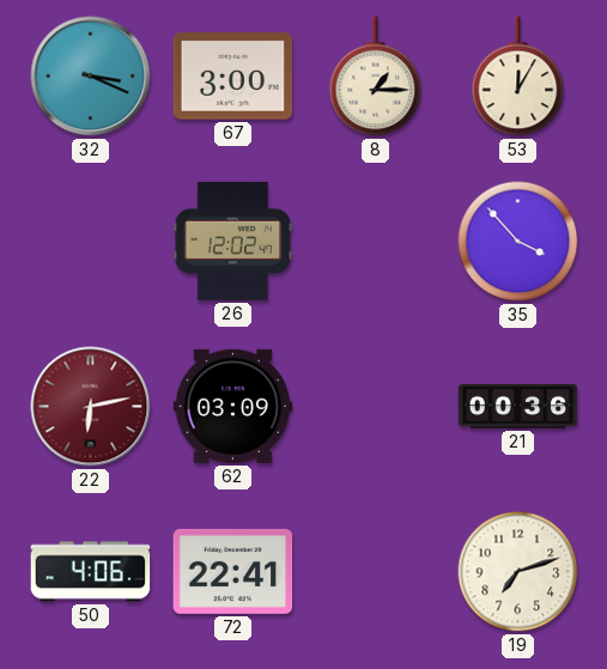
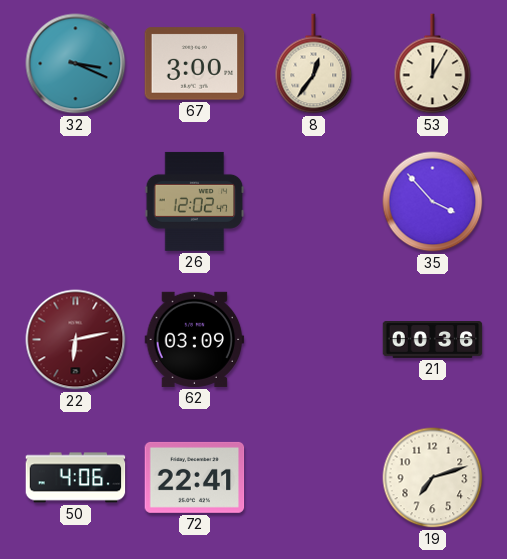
8: 1:15 -> 12:36
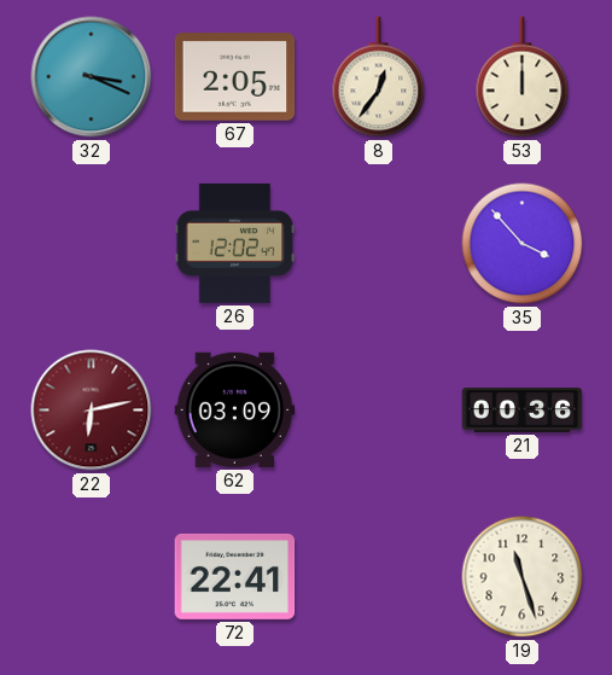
67: 3:00 -> 2:05
53: 12:05 -> 12:00
50: 4:06 -> none
19: 7:12 -> 11:27
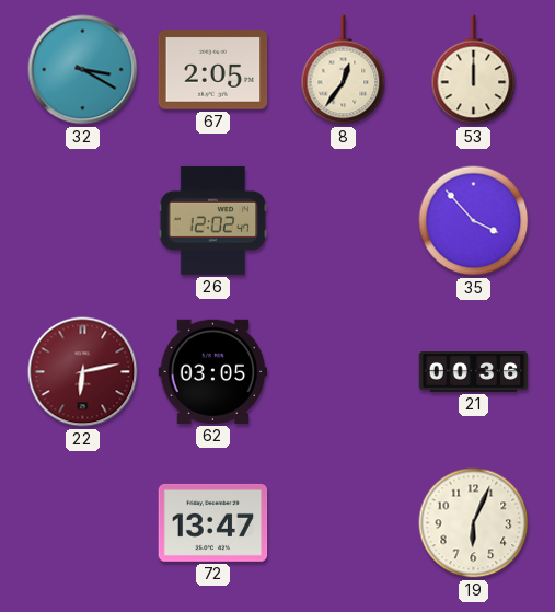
32: 3:19 -> 3:20
62: 03:09 -> 03:05
72: 22:41 -> 13:47
19: 11:27 -> 6:04
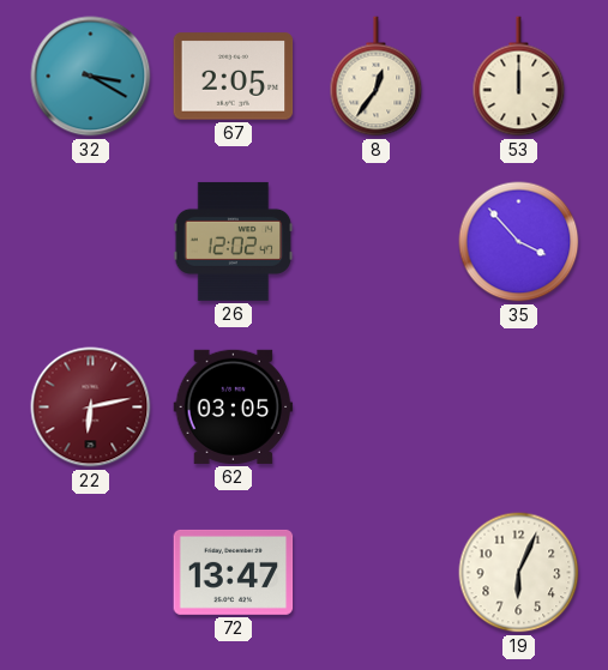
21: 00:36 -> none
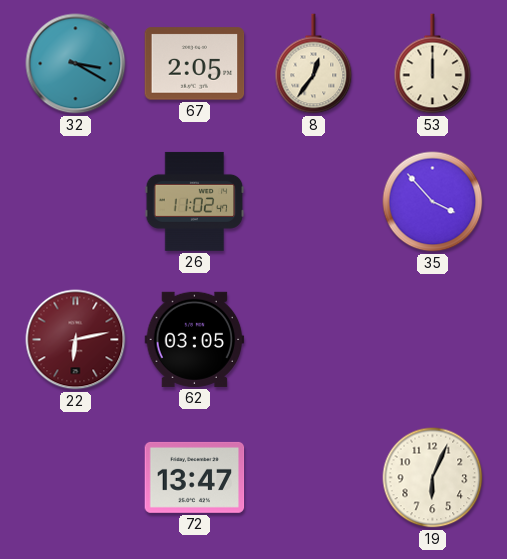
26: 12:02 -> 11:02
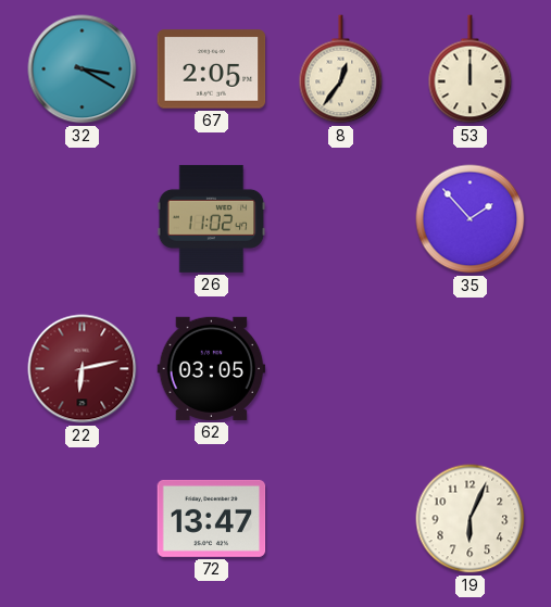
35: 3:53 -> 1:53
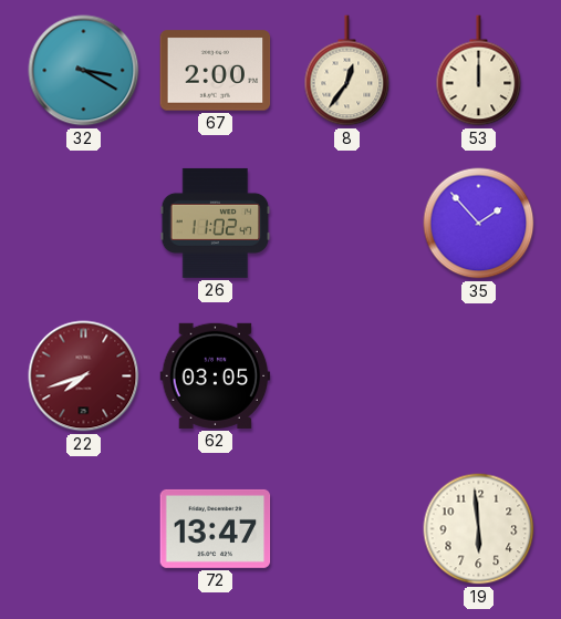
67: 2:05 -> 2:00
22: 6:13 -> 7:42
19: 6:04 -> 5:59
